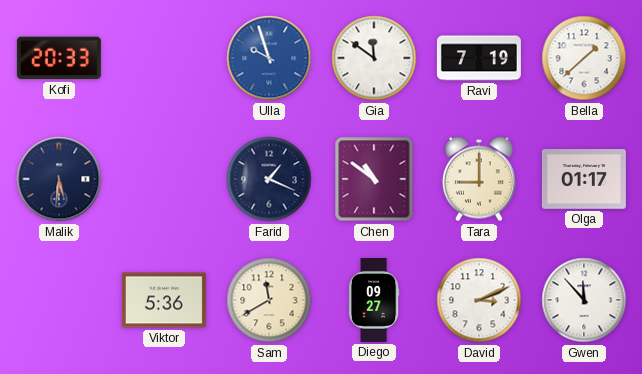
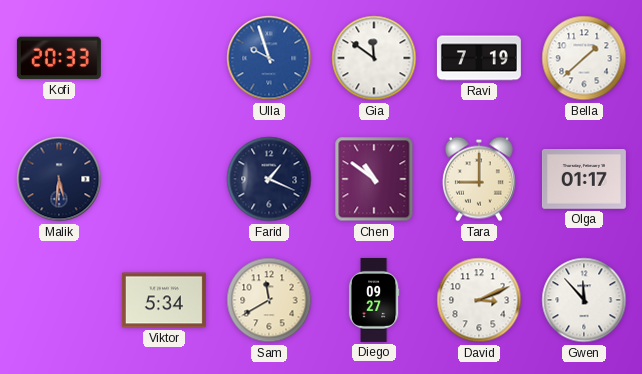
Viktor: 5:36 -> 5:34
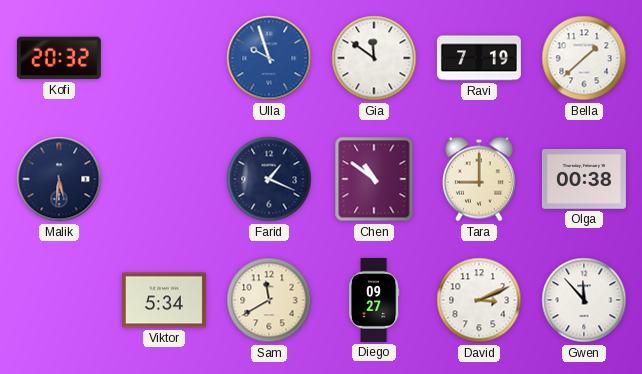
Kofi: 20:33 -> 20:32
Olga: 01:17 -> 00:38
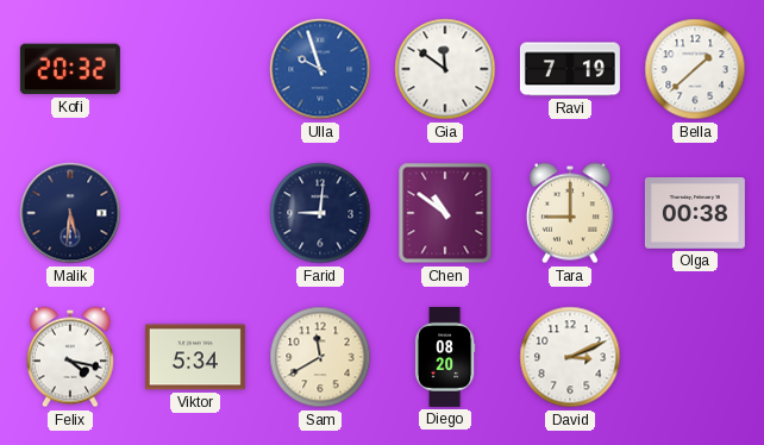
Farid: 1:19 -> 9:01
Felix: none -> 4:17
Diego: 09:27 -> 08:20
Gwen: 11:53 -> none
